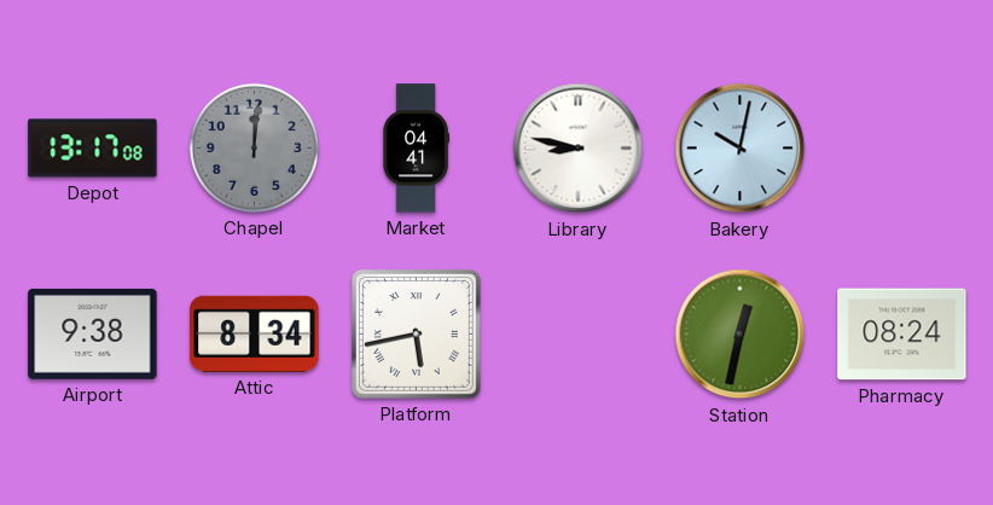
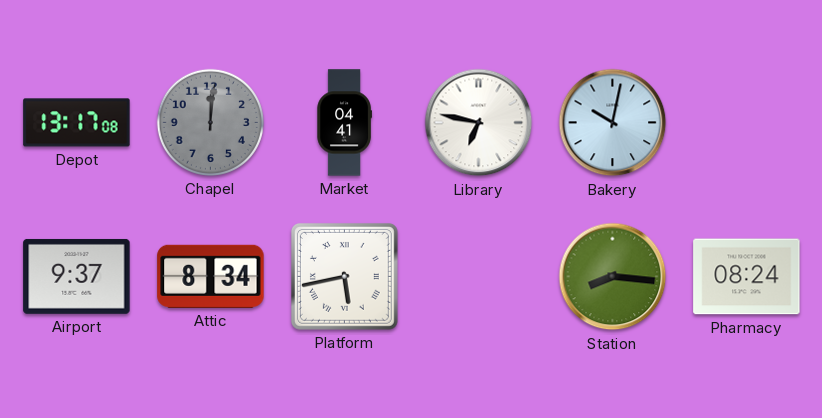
Library: 8:47 -> 6:47
Airport: 9:38 -> 9:37
Station: 12:32 -> 8:16
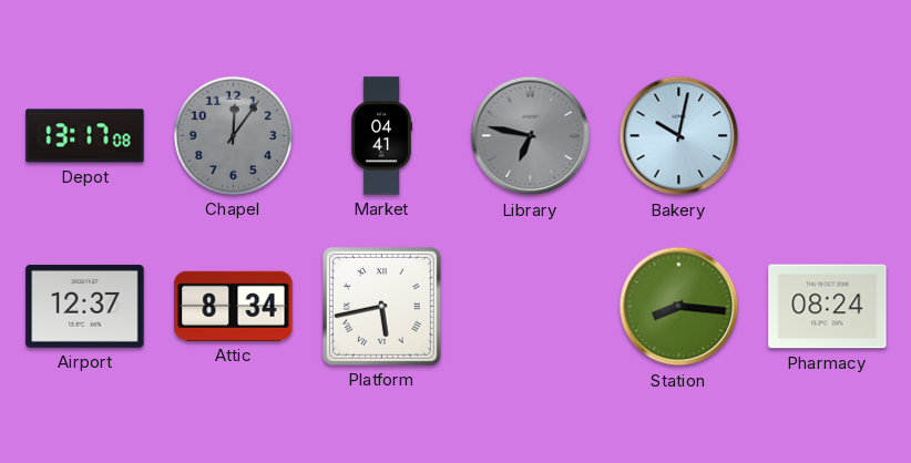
Chapel: 12:01 -> 12:06
Library dial: white -> grey
Airport: 9:37 -> 12:37
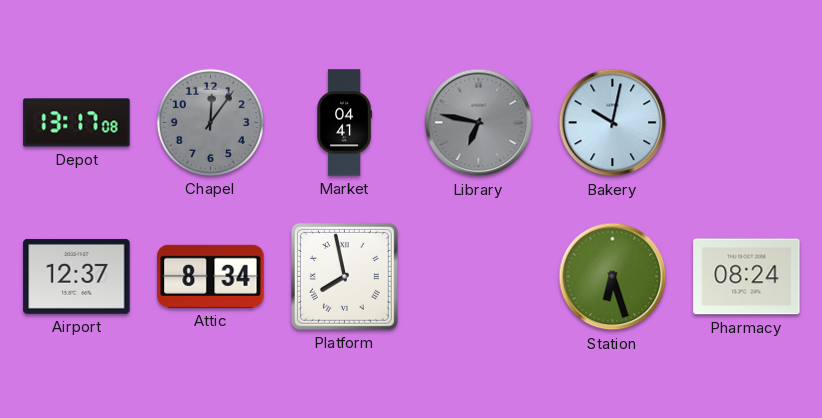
Platform: 5:43 -> 7:58
Station: 8:16 -> 6:27
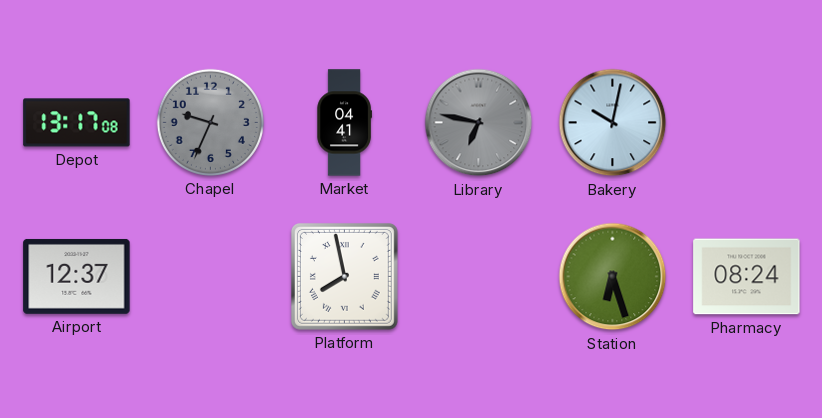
Chapel: 12:06 -> 9:34
Attic: 8:34 -> none
